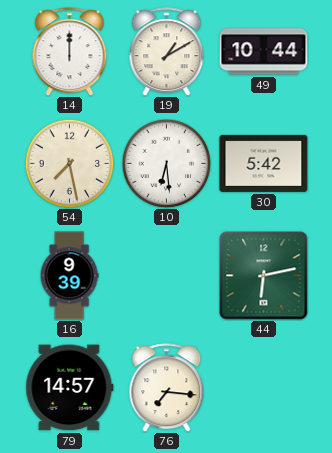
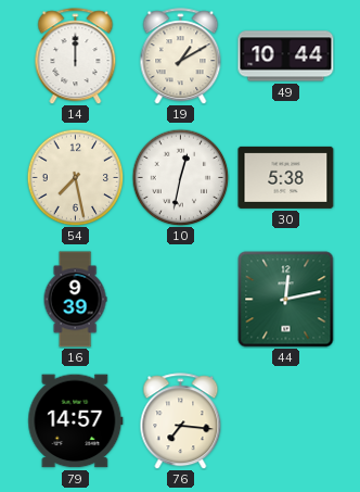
10: 6:29 -> 12:32
30: 5:42 -> 5:38
44: 6:13 -> 12:13
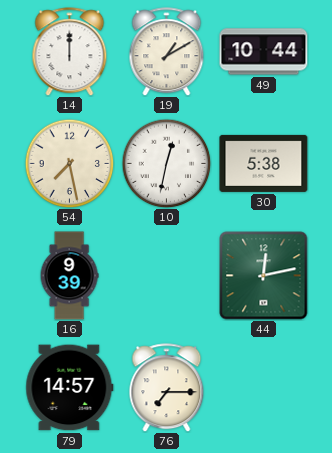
76: 7:16 -> 7:15
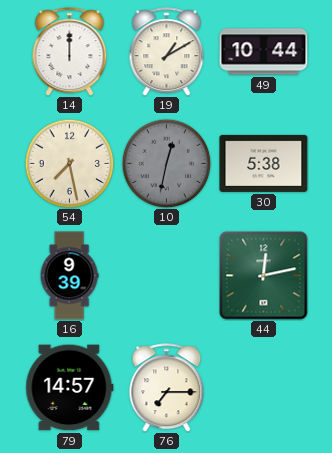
10 dial: white -> grey
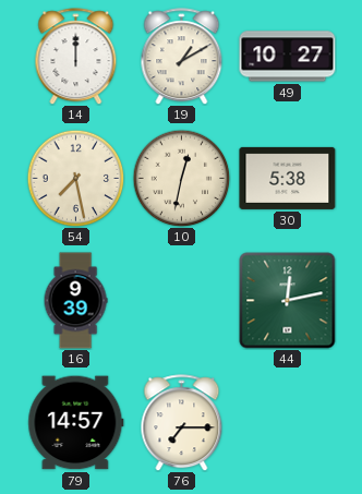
49: 10:44 -> 10:27
10 dial: grey -> cream
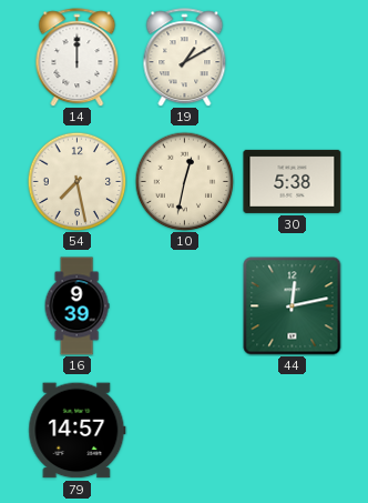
49: 10:27 -> none
76: 7:15 -> none
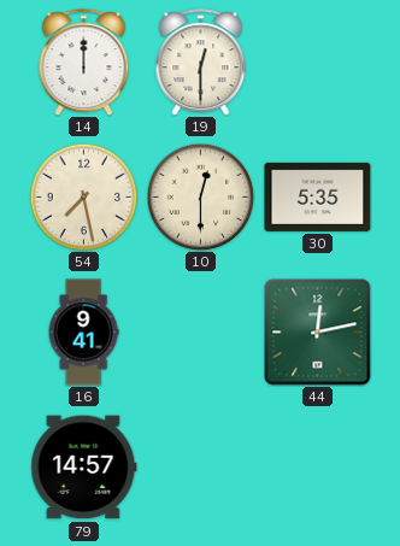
19: 1:10 -> 12:30
10: 12:32 -> 12:30
30: 5:38 -> 5:35
16: 9:39 -> 9:41
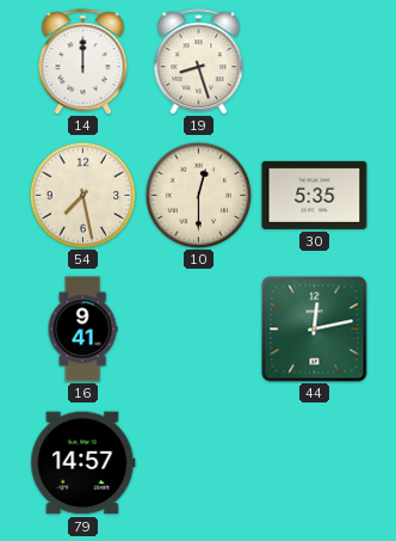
19: 12:30 -> 8:27
